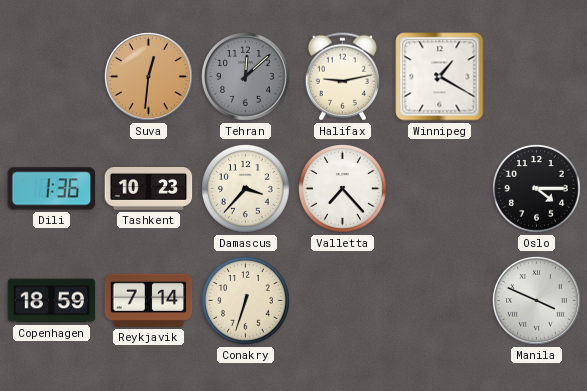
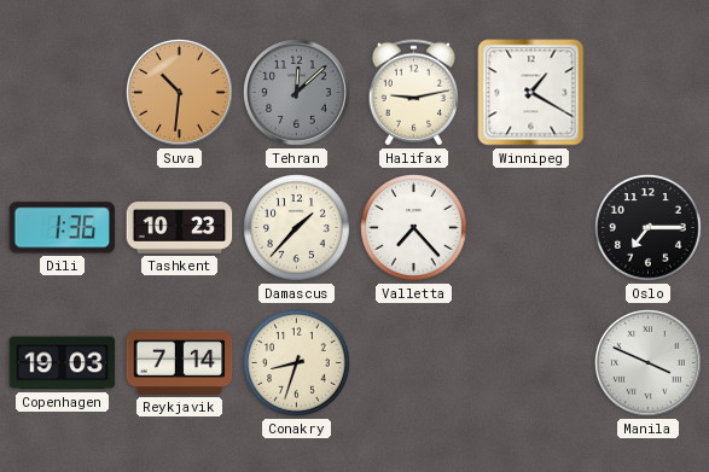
Suva: 12:31 -> 10:31
Damascus: 3:37 -> 1:37
Oslo: 4:15 -> 7:15
Copenhagen: 18:59 -> 19:03
Conakry: 6:33 -> 8:33
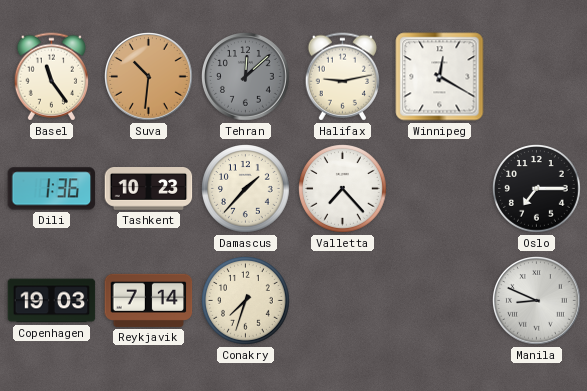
Basel: none -> 11:24
Winnipeg: 1:20 -> 12:20
Conakry: 8:33 -> 7:33
Manila: 3:49 -> 8:49
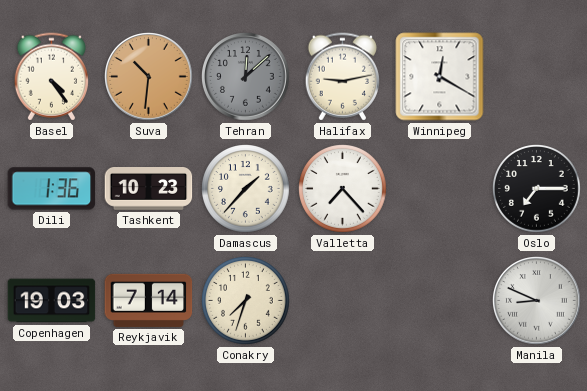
Basel: 11:24 -> 4:24
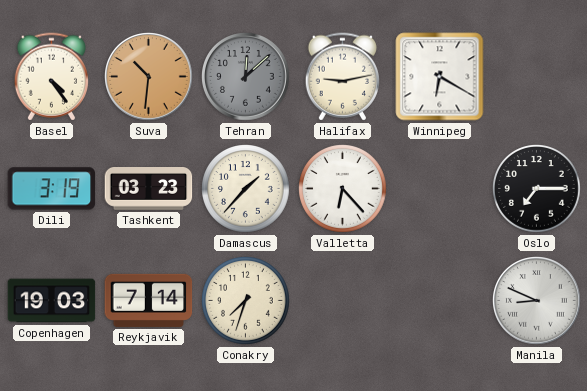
Winnipeg: 12:20 -> 6:20
Dili: 1:36 -> 3:19
Tashkent: 10:23 -> 03:23
Valletta: 7:23 -> 6:23
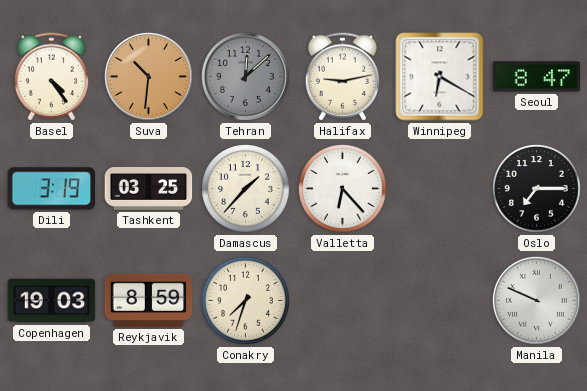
Seoul: none -> 8:47
Tashkent: 03:23 -> 03:25
Reykjavik: 7:14 -> 8:59
Manila: 8:49 -> 9:49
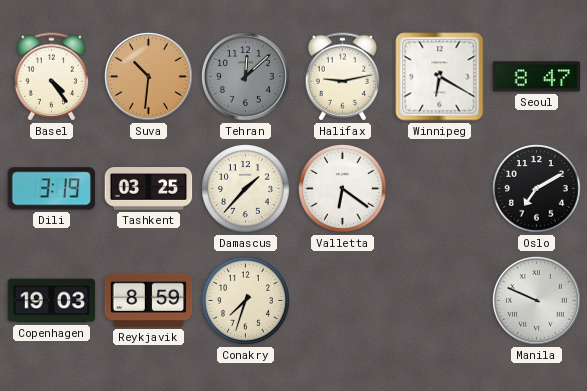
Valletta: 6:23 -> 6:21
Oslo: 7:15 -> 7:10
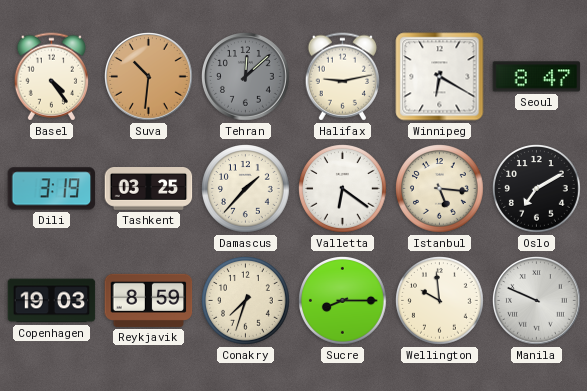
Istanbul: none -> 5:16
Sucre: none -> 8:15
Wellington: none -> 9:59
